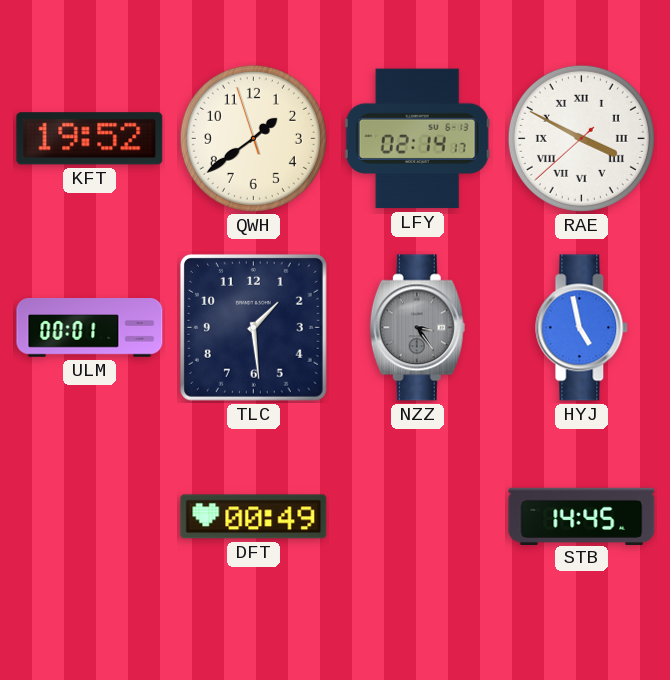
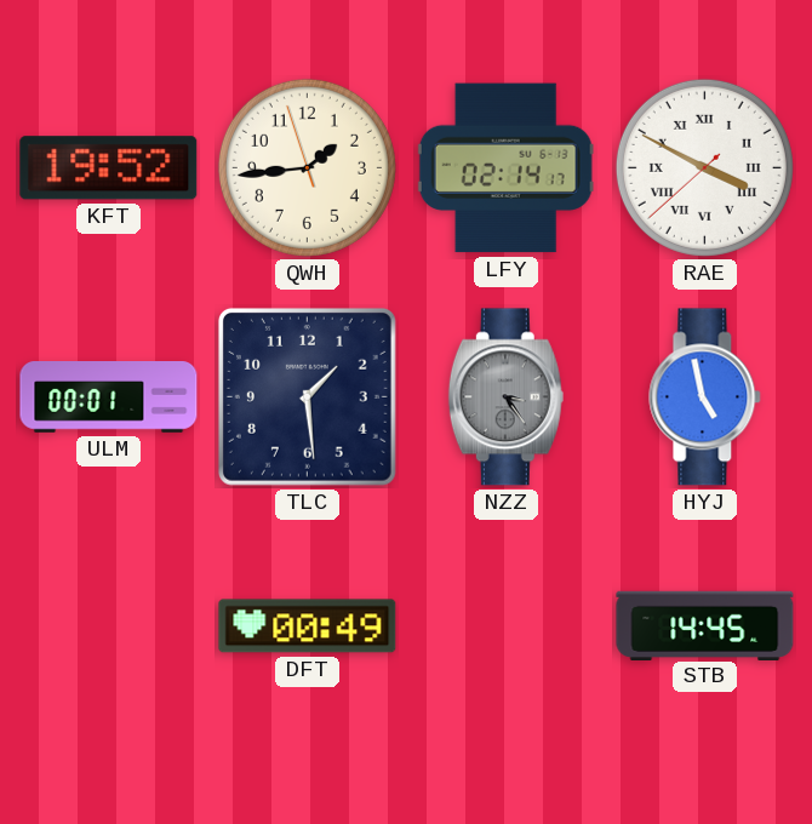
QWH: 1:38 -> 1:43
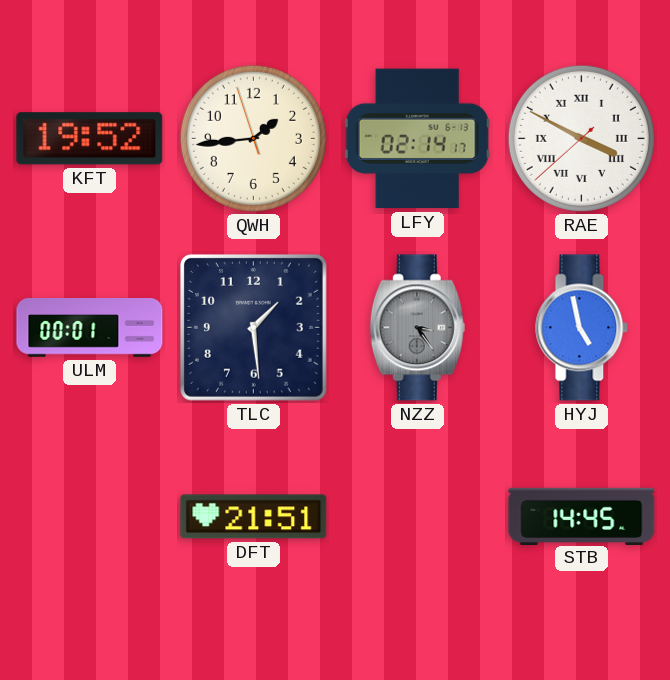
DFT: 00:49 -> 21:51
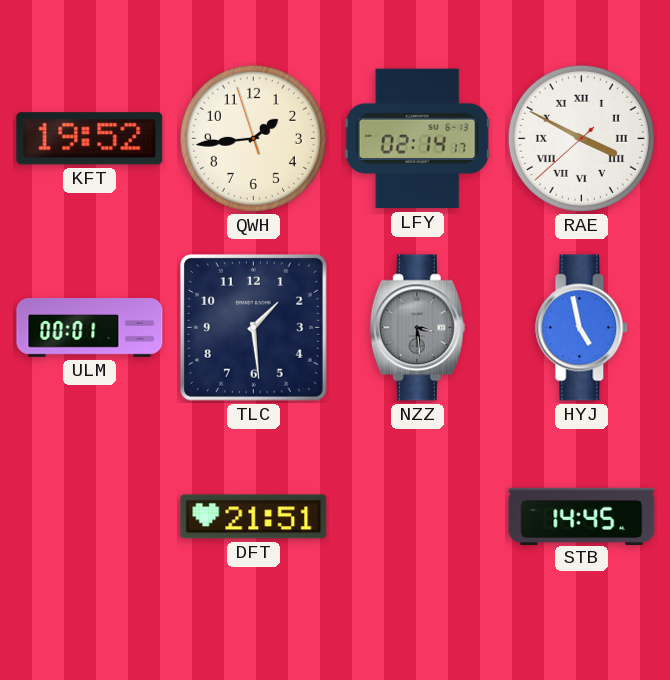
NZZ: 3:24 -> 3:29
